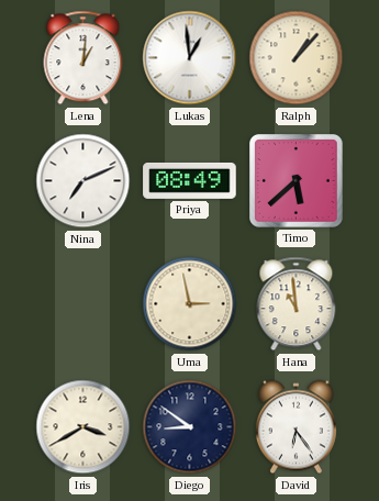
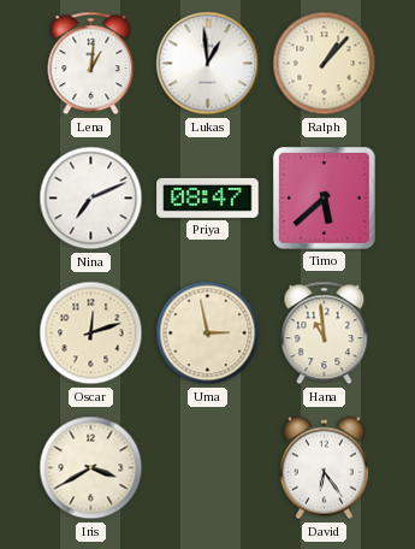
Priya: 08:49 -> 08:47
Oscar: none -> 12:12
Diego: 8:51 -> none
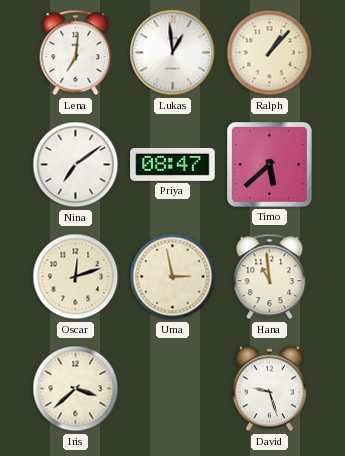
Lena: 1:01 -> 7:01
Nina: 7:11 -> 7:09
Iris: 3:40 -> 3:38
David: 6:24 -> 9:27
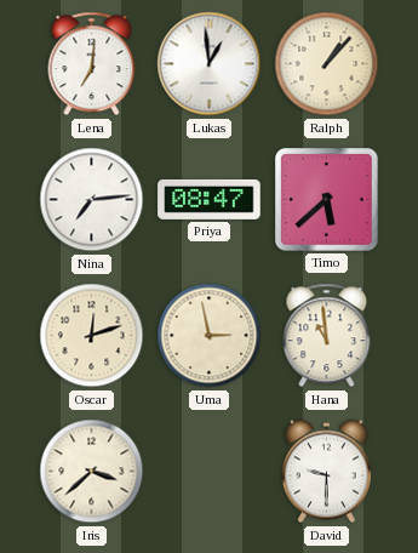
Nina: 7:09 -> 7:14
David: 9:27 -> 9:30
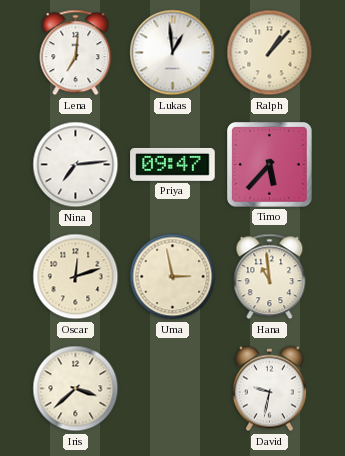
Priya: 08:47 -> 09:47
Timo: 5:38 -> 5:37
David: 9:30 -> 9:32
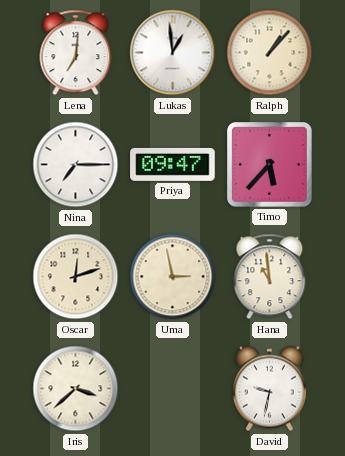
Nina: 7:14 -> 7:15
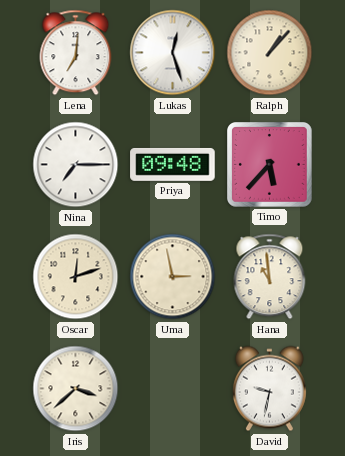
Lukas: 12:59 -> 12:27
Priya: 09:47 -> 09:48
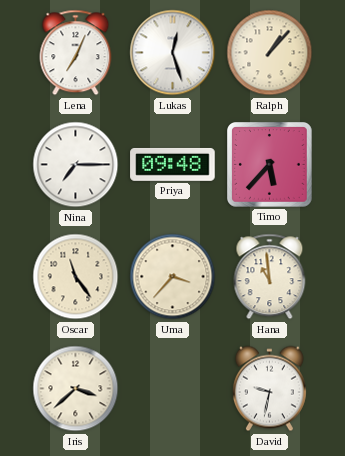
Lena: 7:01 -> 7:04
Oscar: 12:12 -> 11:24
Uma: 2:58 -> 3:37
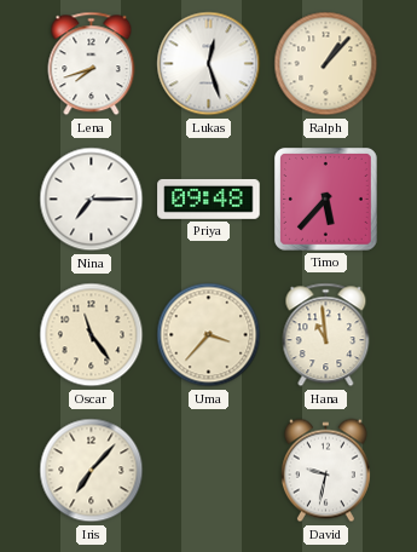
Lena: 7:04 -> 7:42
Iris: 3:38 -> 7:07
